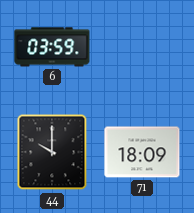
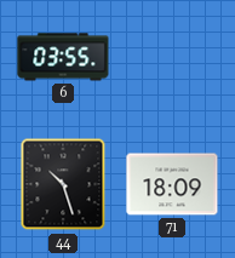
6: 03:59 -> 03:55
44: 10:00 -> 10:27
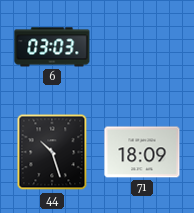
6: 03:55 -> 03:03
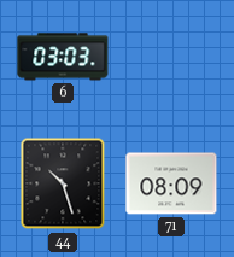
71: 18:09 -> 08:09
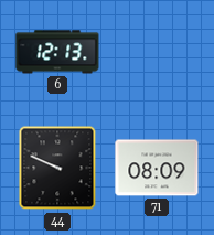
6: 03:03 -> 12:13
44: 10:27 -> 9:49
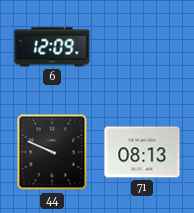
6: 12:13 -> 12:09
71: 08:09 -> 08:13
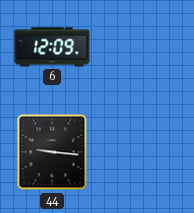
44: 9:49 -> 9:16
71: 08:13 -> none
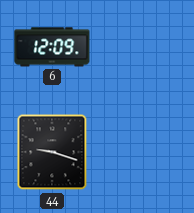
44: 9:16 -> 9:18
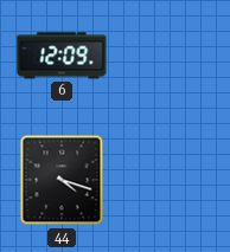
44: 9:18 -> 4:18
